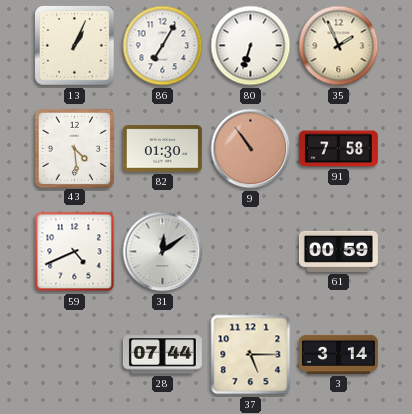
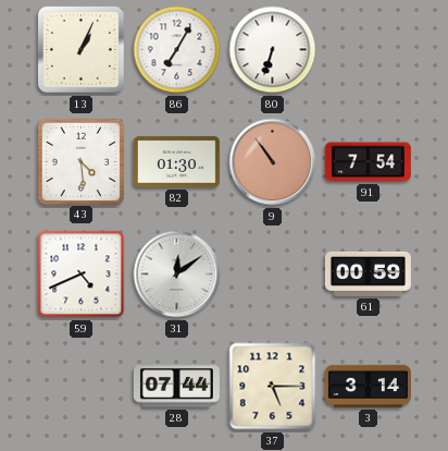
35: 1:56 -> none
91: 7:58 -> 7:54
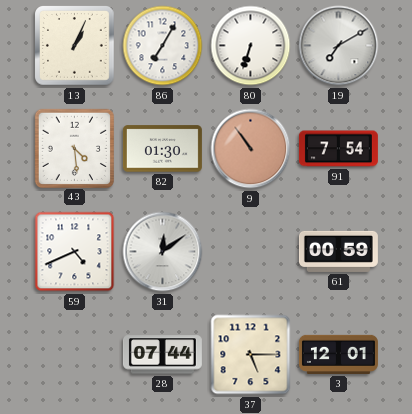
19: none -> 7:10
3: 3:14 -> 12:01
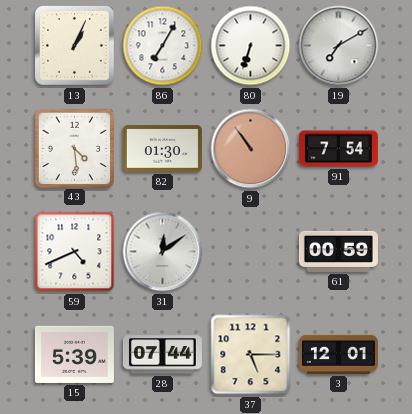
15: none -> 5:39
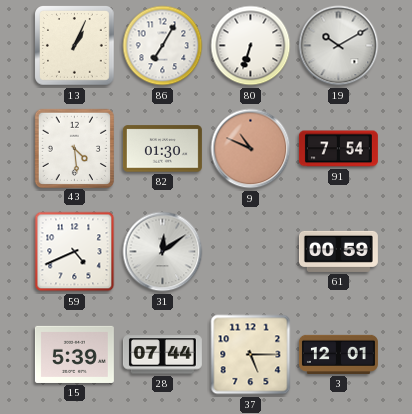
19: 7:10 -> 10:10
9: 10:54 -> 10:49
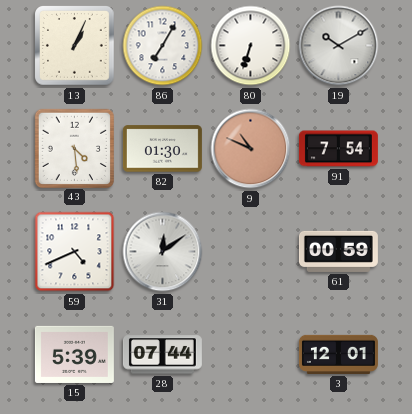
37: 5:15 -> none
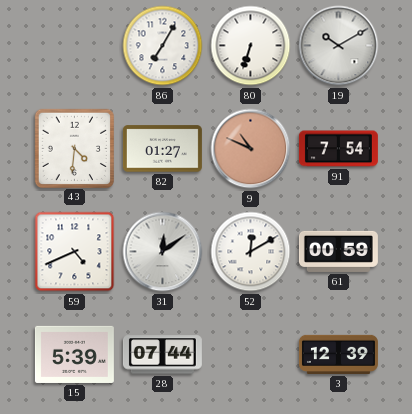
13: 1:04 -> none
43: 4:29 -> 4:31
82: 01:30 -> 01:27
52: none -> 12:10
3: 12:01 -> 12:39
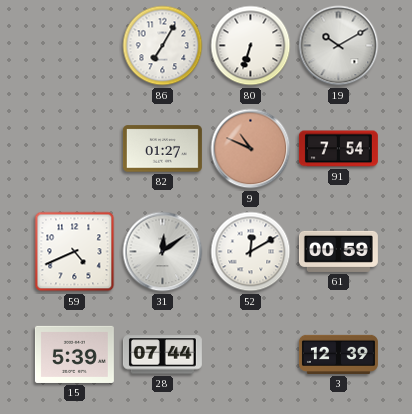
43: 4:31 -> none
